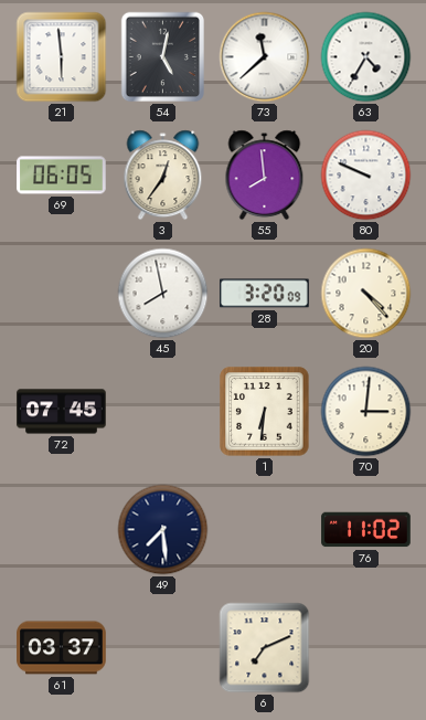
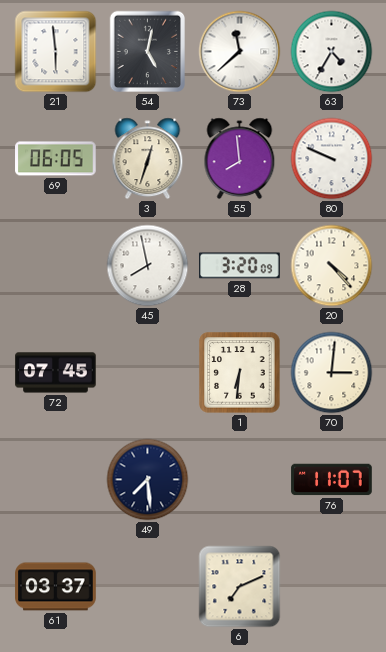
3: 12:36 -> 12:33
76: 11:02 -> 11:07
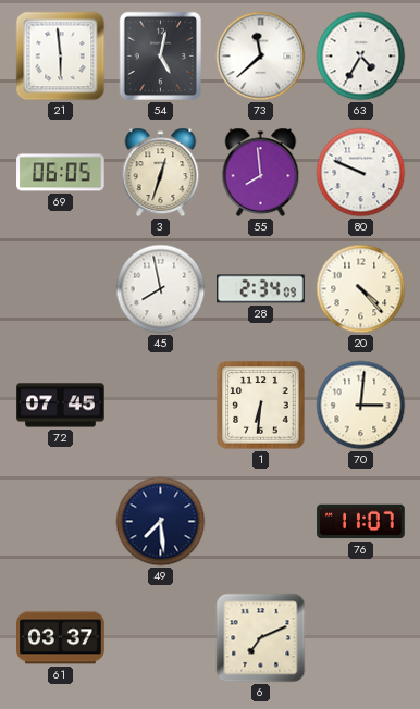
28: 3:20 -> 2:34
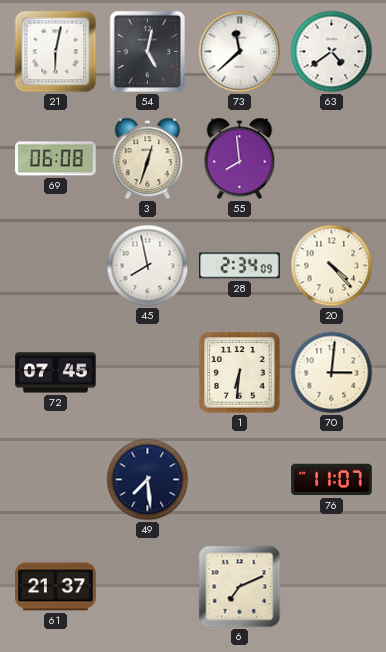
21: 5:59 -> 6:02
63: 4:35 -> 4:39
69: 06:05 -> 06:08
80: 9:49 -> none
61: 03:37 -> 21:37
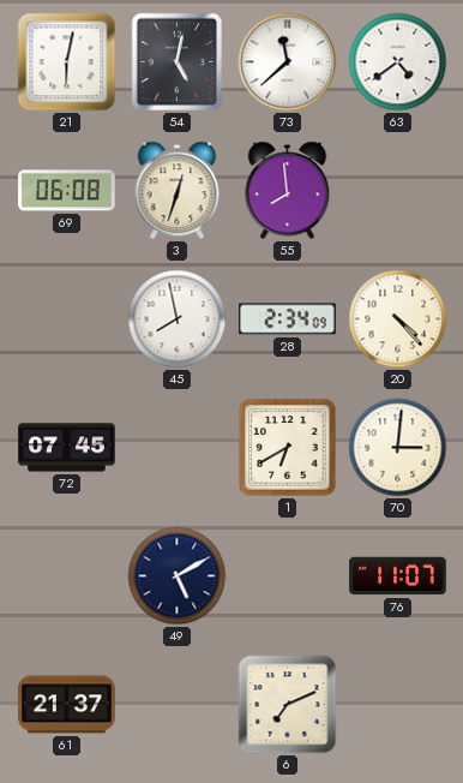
1: 6:31 -> 6:40
49: 7:29 -> 5:10
